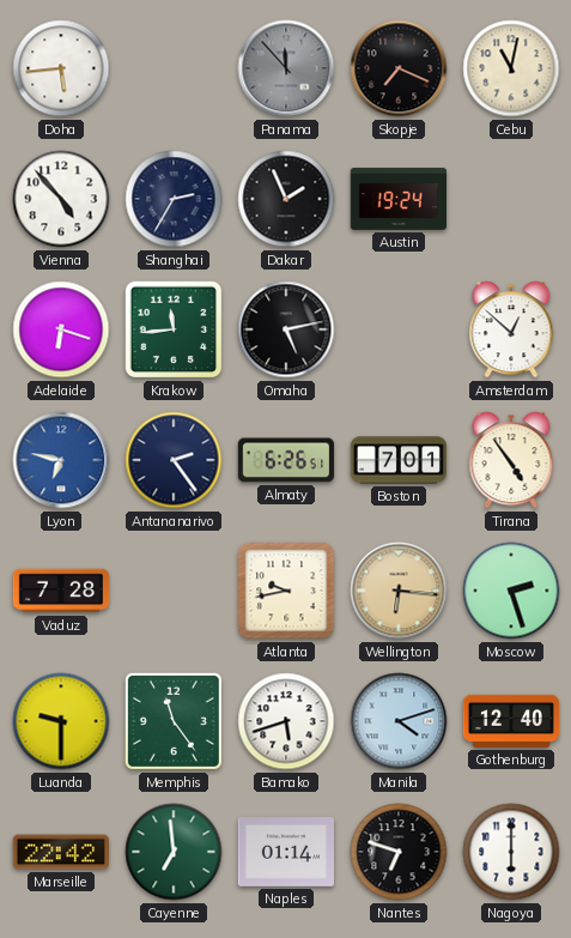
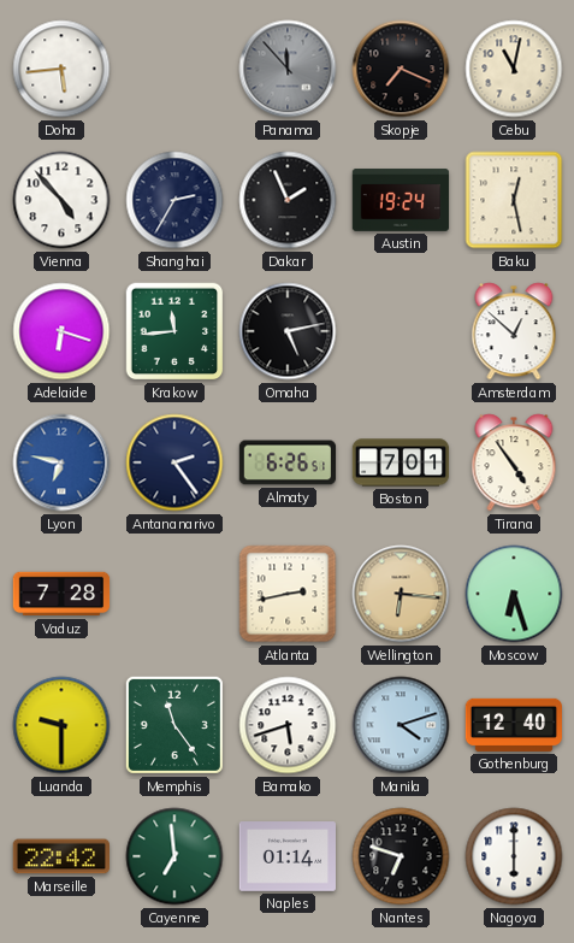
Baku: none -> 12:28
Atlanta: 9:43 -> 2:43
Moscow: 2:27 -> 6:27
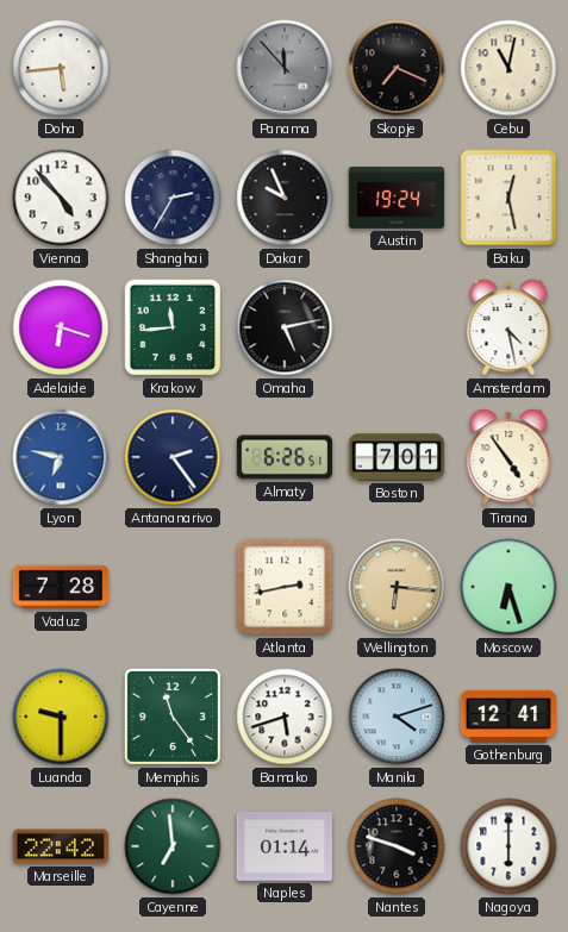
Dakar: 1:56 -> 9:56
Amsterdam: 12:52 -> 4:28
Gothenburg: 12:40 -> 12:41
Nantes: 6:48 -> 3:48
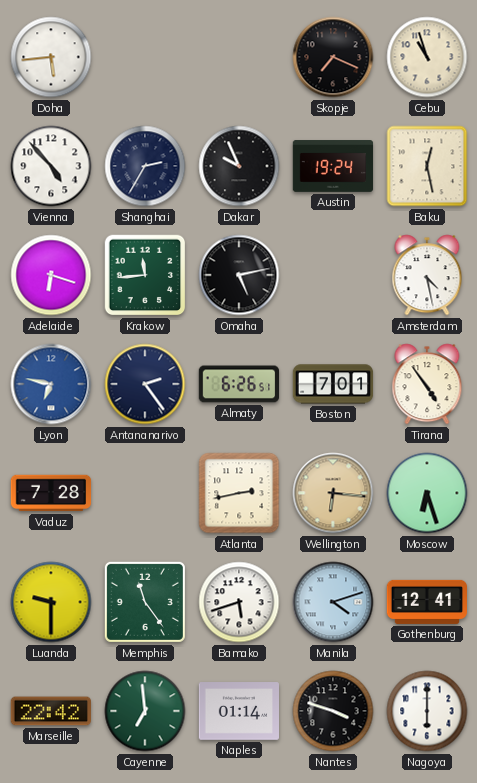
Panama: 11:53 -> none
Cebu: 11:02 -> 10:57
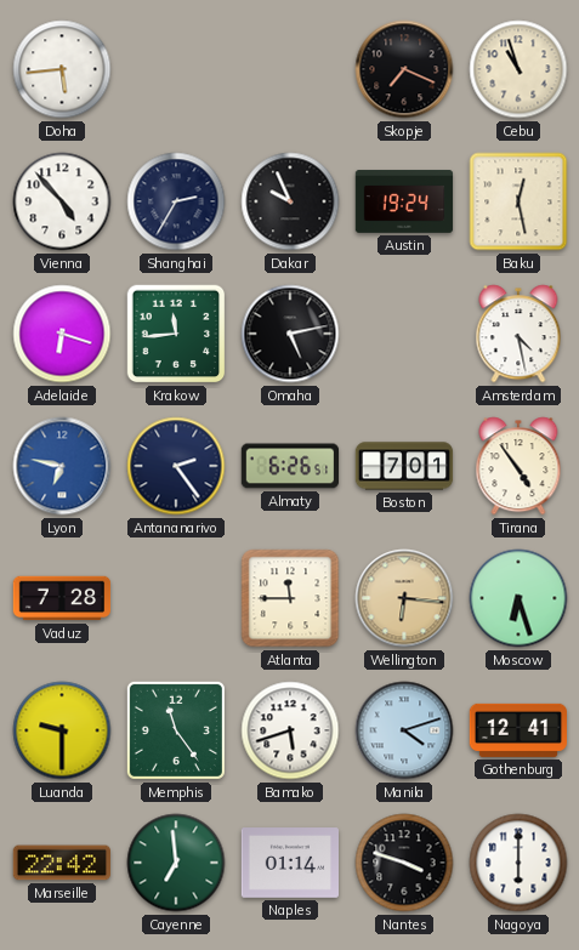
Atlanta: 2:43 -> 11:45
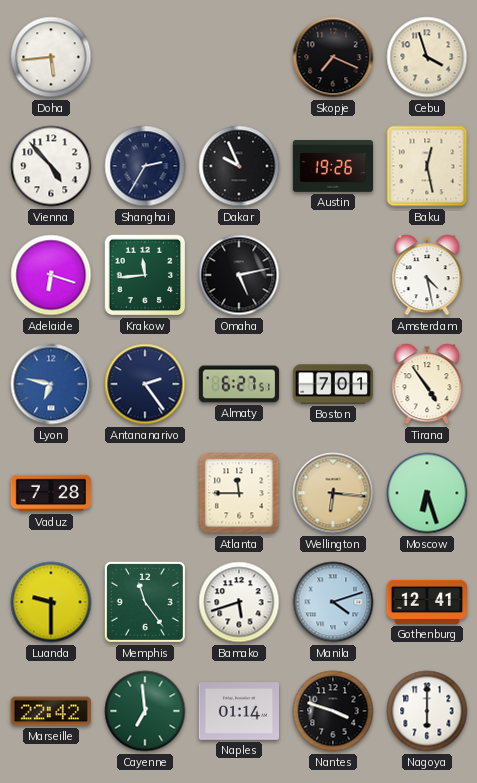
Cebu: 10:57 -> 3:57
Austin: 19:24 -> 19:26
Almaty: 6:26 -> 6:27
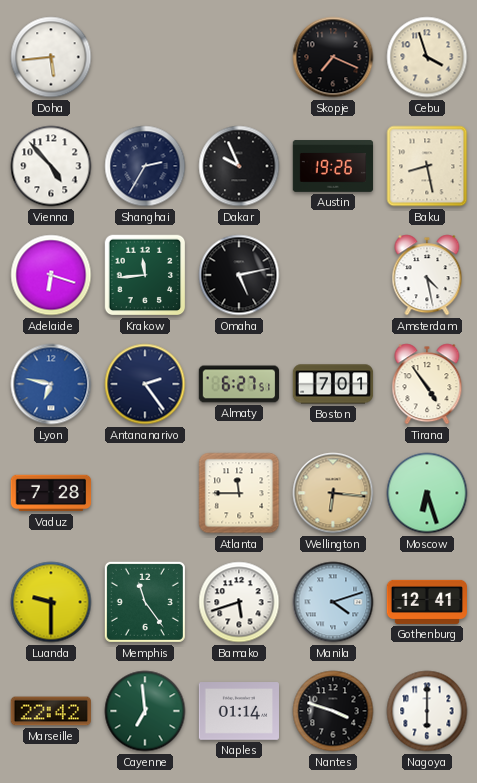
Baku: 12:28 -> 8:28
